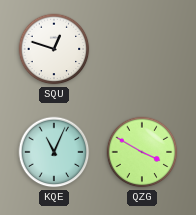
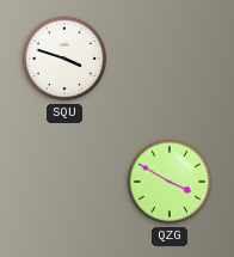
SQU: 12:48 -> 3:48
KQE: 11:04 -> none
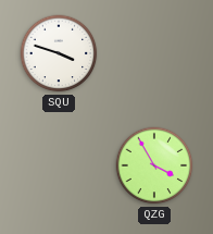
QZG: 3:50 -> 3:55
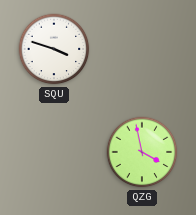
QZG: 3:55 -> 3:58
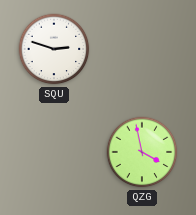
SQU: 3:48 -> 2:48
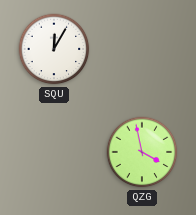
SQU: 2:48 -> 12:05
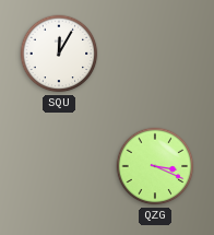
QZG: 3:58 -> 3:19
